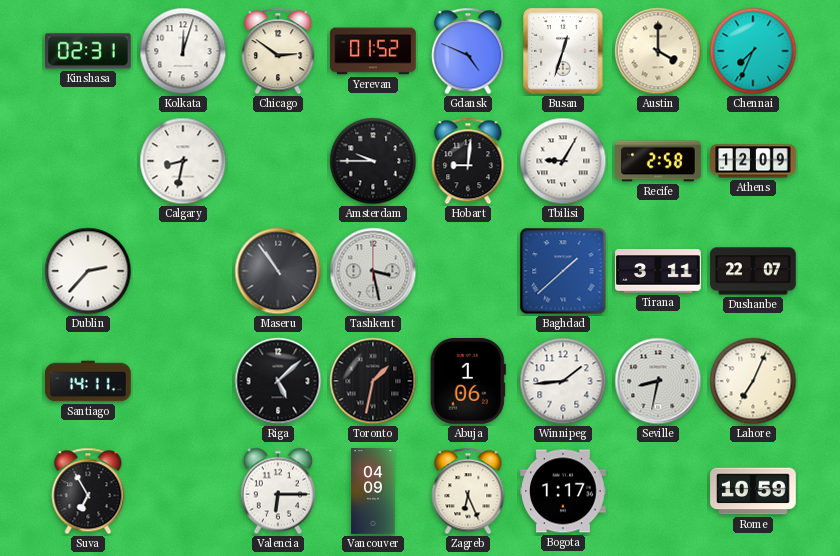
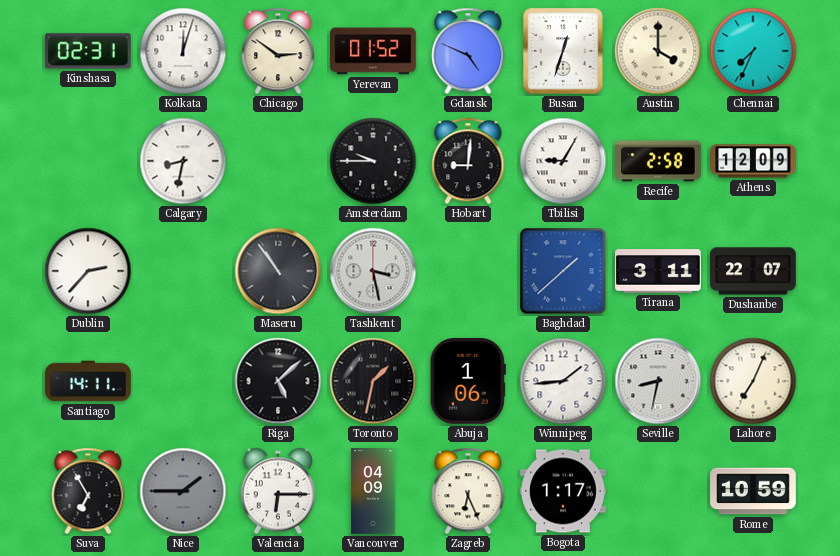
Nice: none -> 1:45
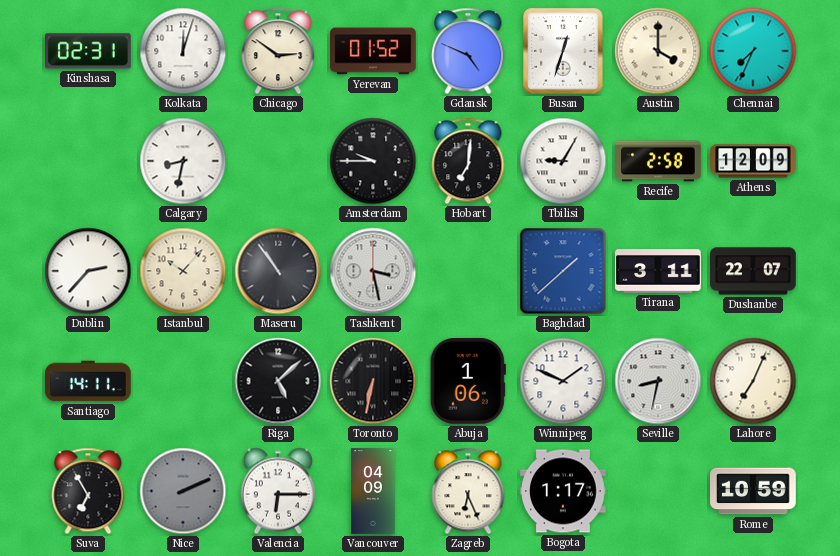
Hobart: 9:01 -> 7:01
Istanbul: none -> 10:07
Toronto: 1:32 -> 6:32
Winnipeg: 1:44 -> 1:49
Nice: 1:45 -> 2:11
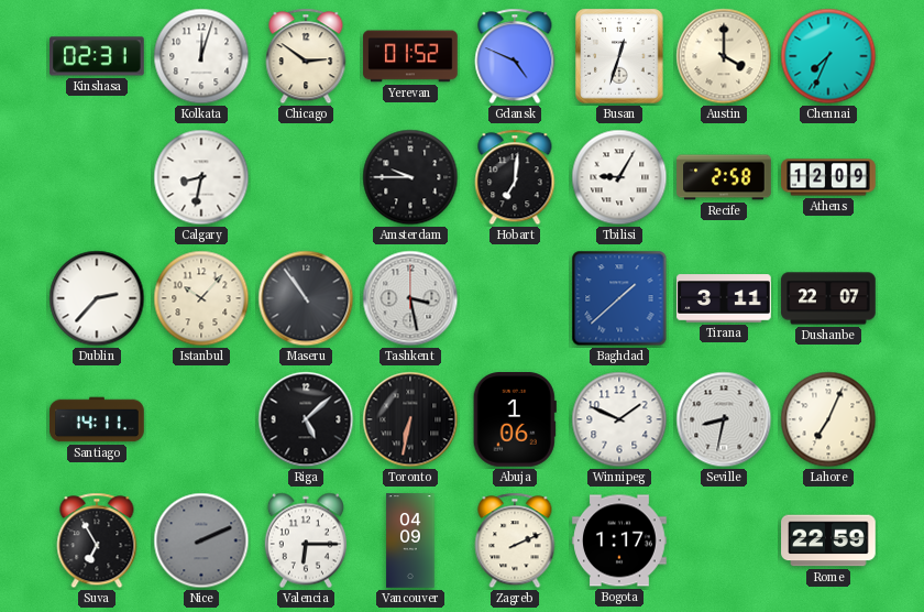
Zagreb: 6:26 -> 2:11
Rome: 10:59 -> 22:59
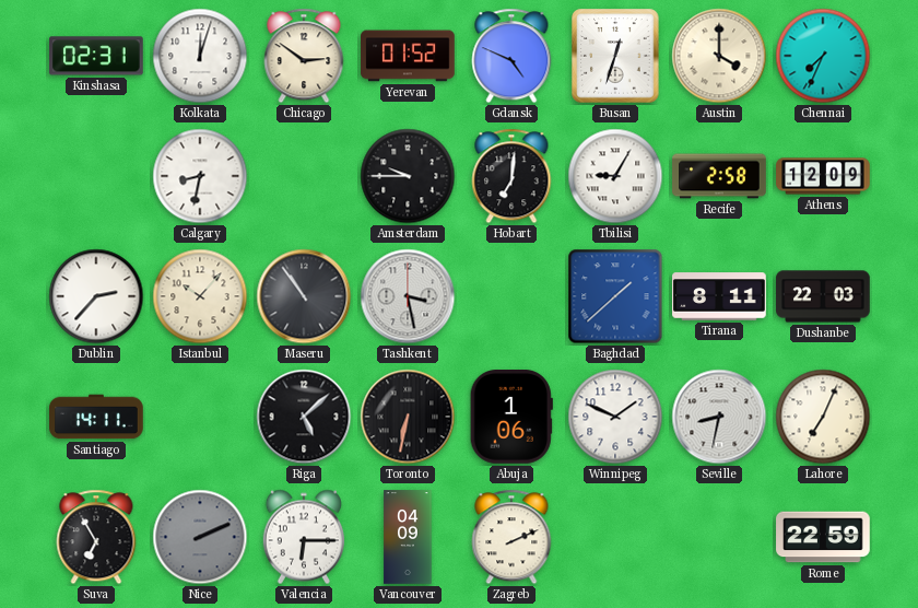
Tirana: 3:11 -> 8:11
Dushanbe: 22:07 -> 22:03
Bogota: 1:17 -> none
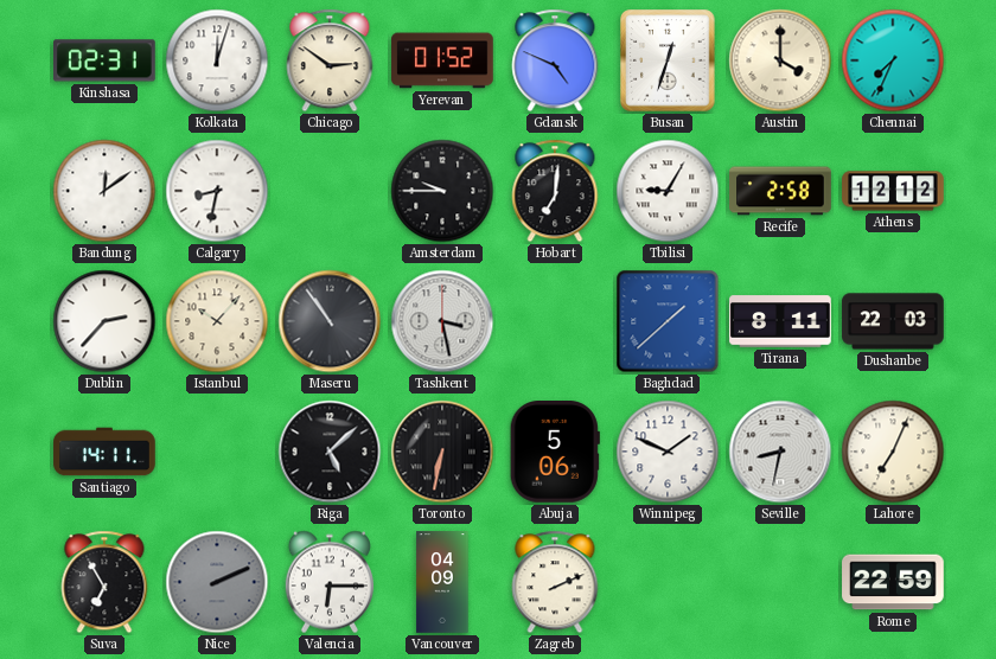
Bandung: none -> 12:09
Athens: 12:09 -> 12:12
Abuja: 1:06 -> 5:06
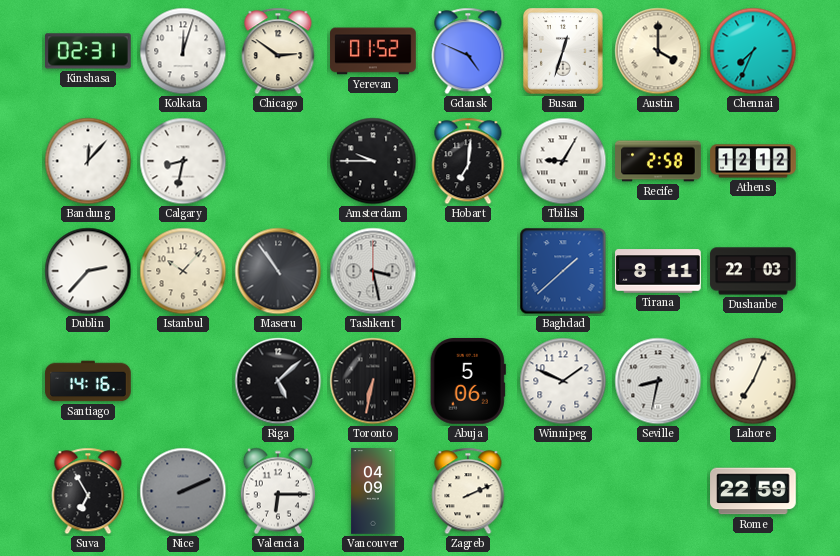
Bandung: 12:09 -> 12:07
Santiago: 14:11 -> 14:16
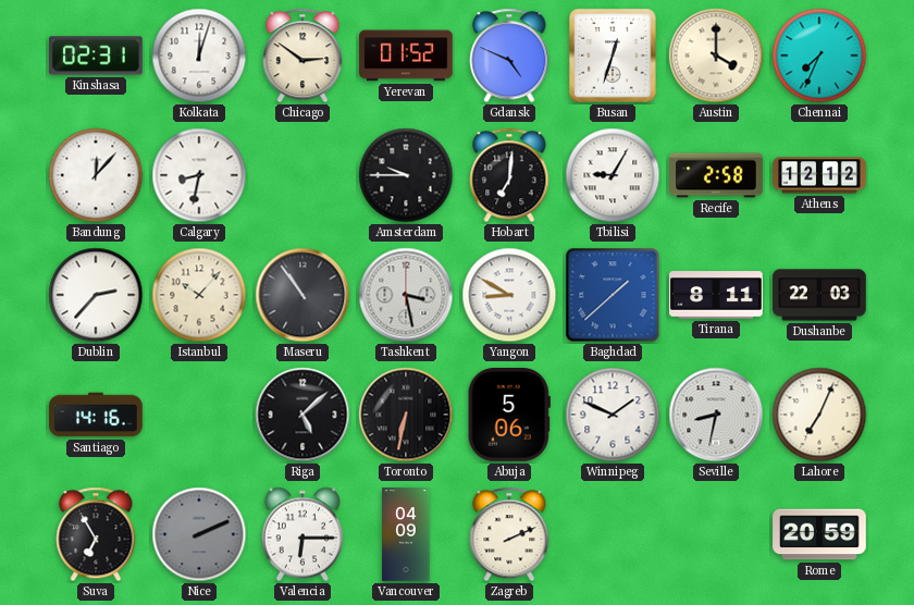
Yangon: none -> 8:50
Rome: 22:59 -> 20:59
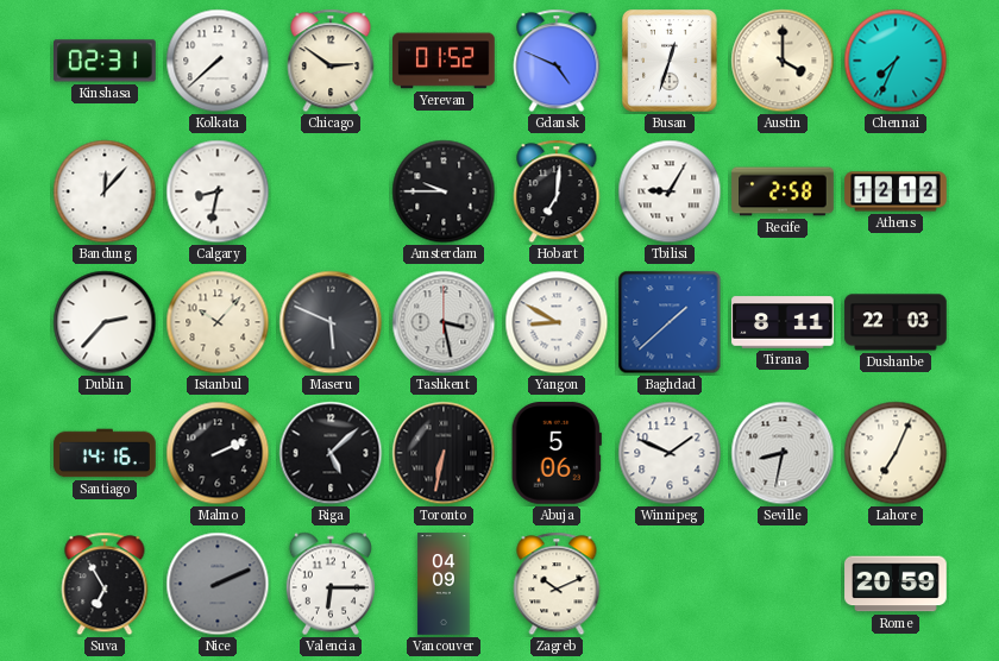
Kolkata: 12:03 -> 7:38
Maseru: 10:54 -> 5:49
Malmo: none -> 2:11
Zagreb: 2:11 -> 10:11
